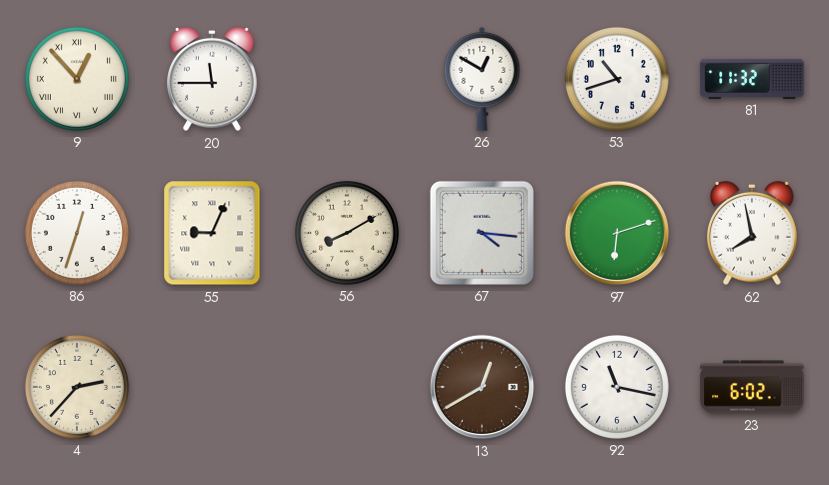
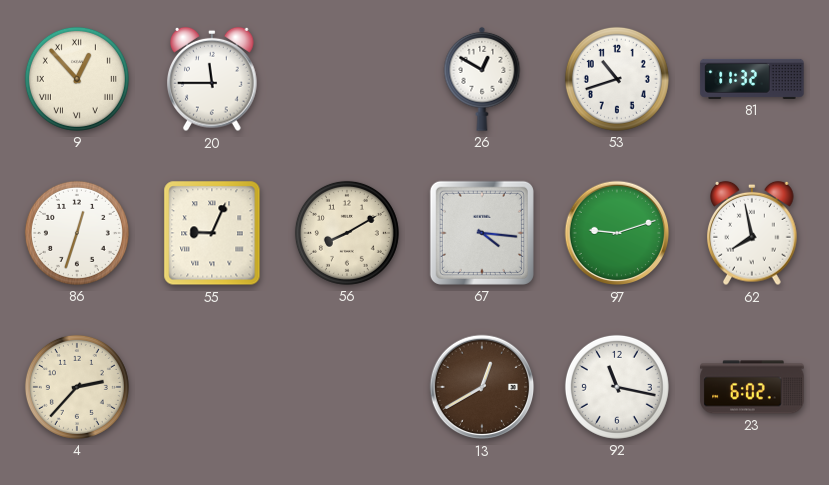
97: 6:12 -> 9:12
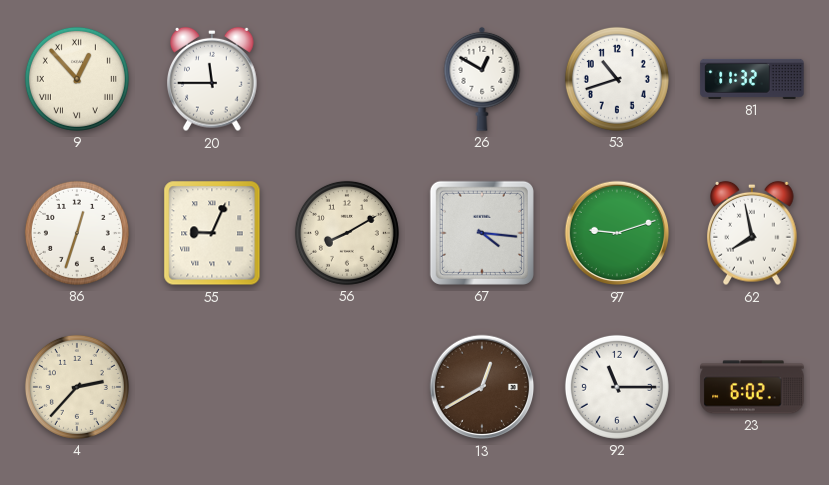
92: 11:17 -> 11:15
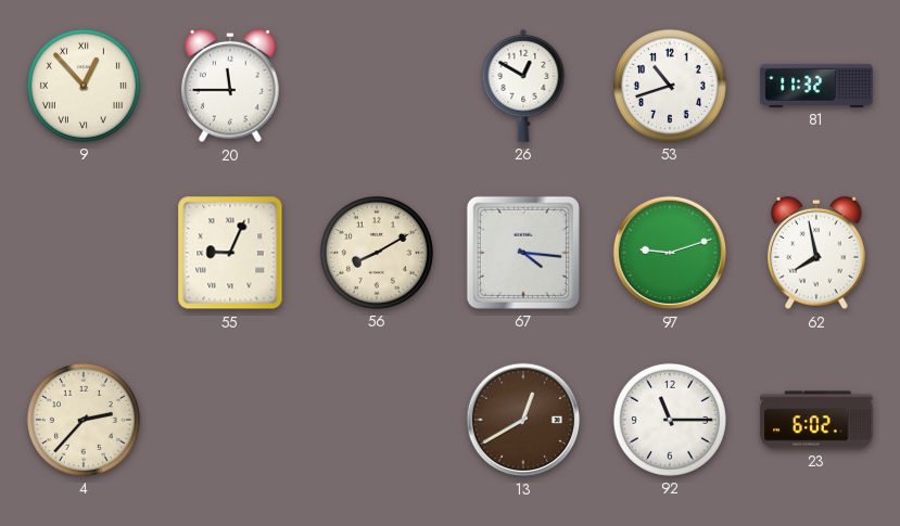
86: 12:33 -> none
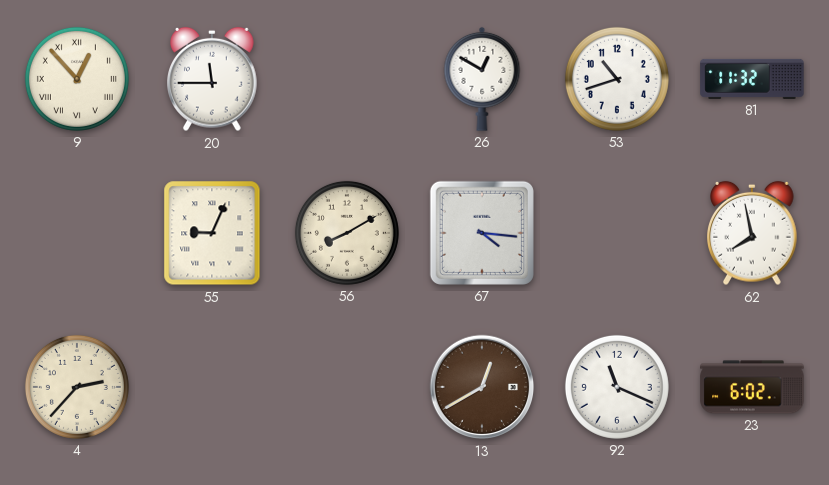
97: 9:12 -> none
92: 11:15 -> 11:19
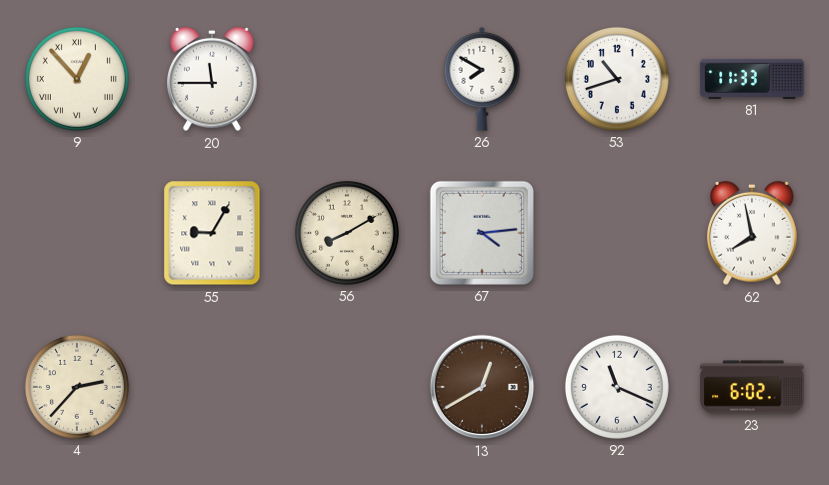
26: 12:50 -> 7:50
81: 11:32 -> 11:33
55: 9:04 -> 9:05
67: 4:16 -> 4:14
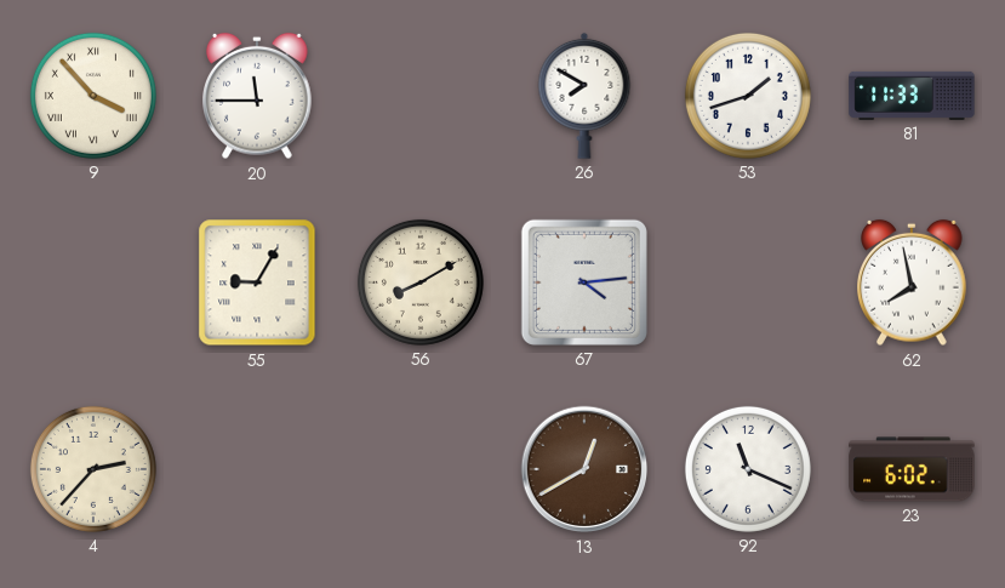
9: 12:53 -> 3:53
53: 10:42 -> 1:42
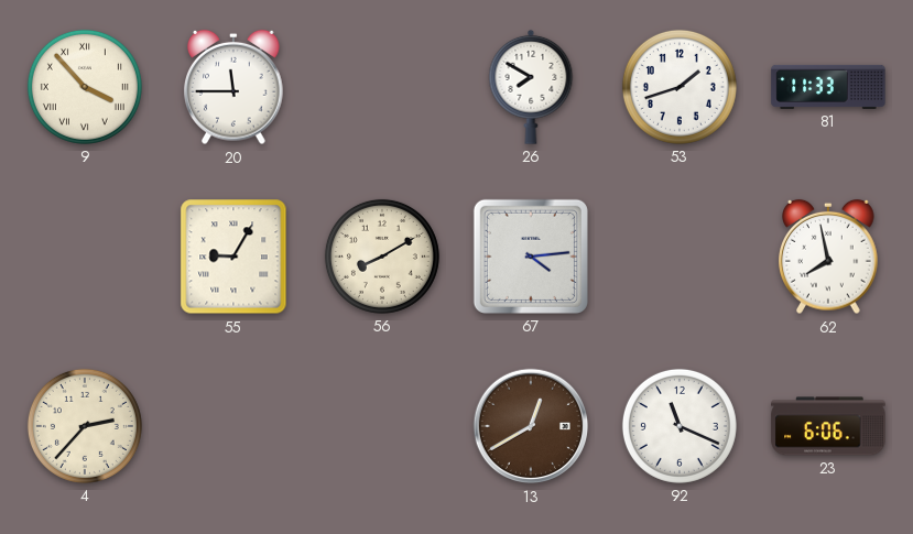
23: 6:02 -> 6:06
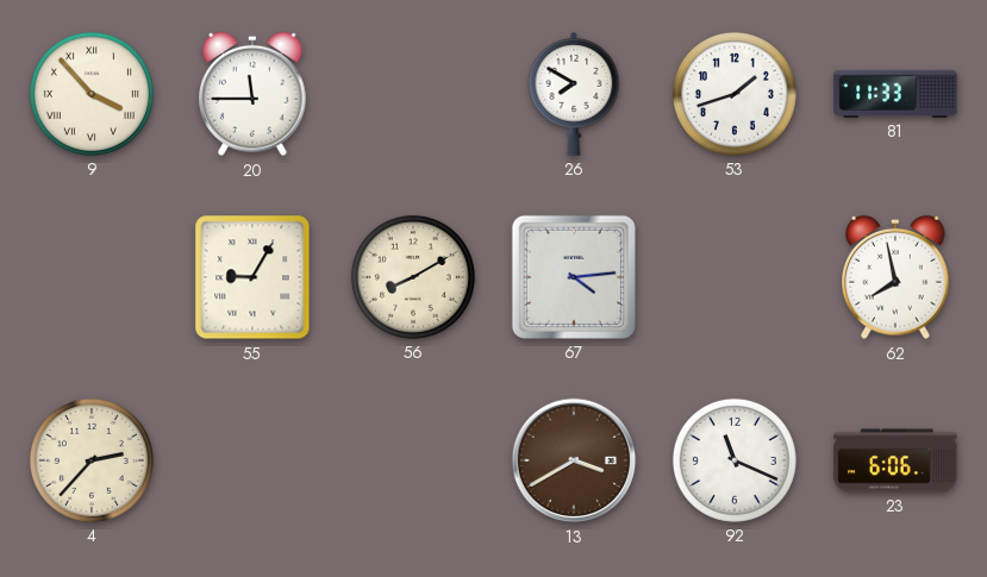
13: 12:40 -> 3:40
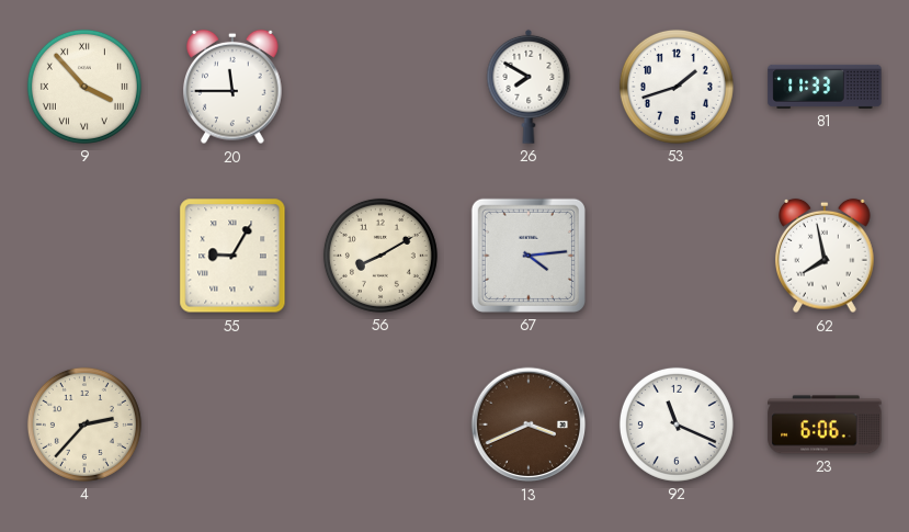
13: 3:40 -> 3:41
